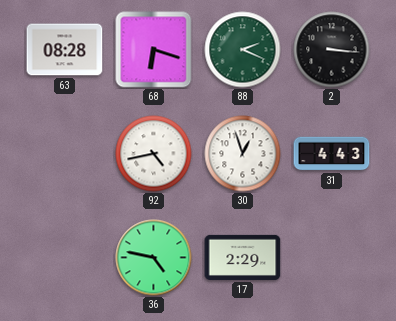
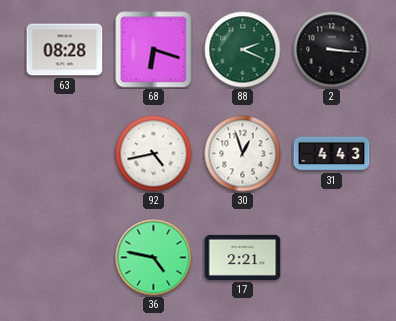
17: 2:29 -> 2:21
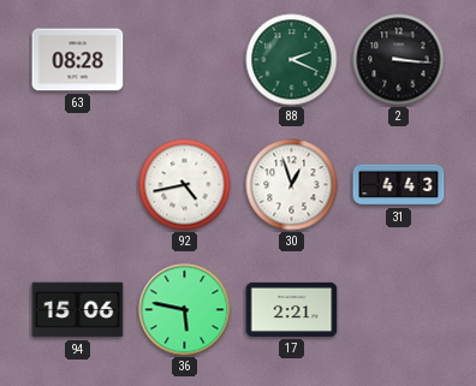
68: 6:18 -> none
94: none -> 15:06
36: 4:47 -> 5:47
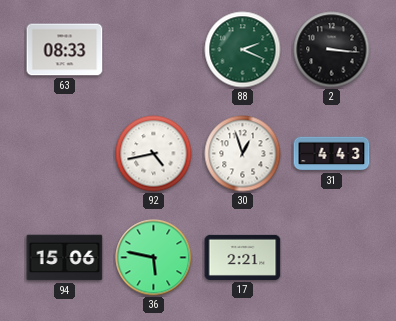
63: 08:28 -> 08:33
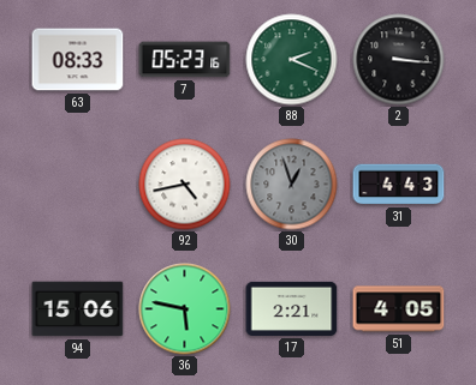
7: none -> 05:23
30 dial: white -> grey
51: none -> 4:05
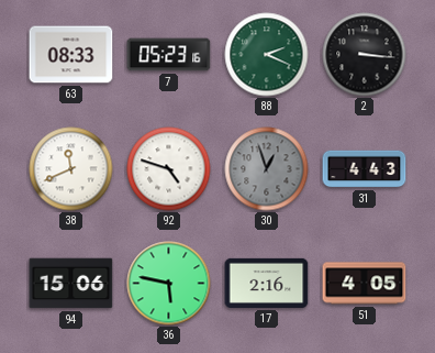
38: none -> 11:41
92: 4:43 -> 4:48
17: 2:21 -> 2:16
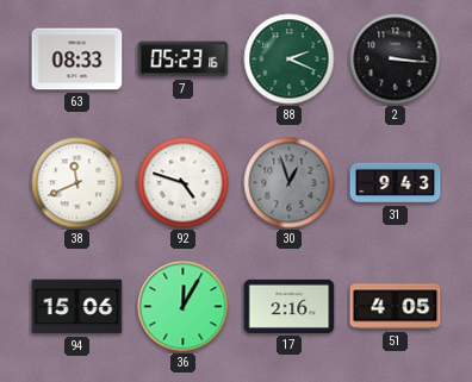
31: 4:43 -> 9:43
36: 5:47 -> 12:05
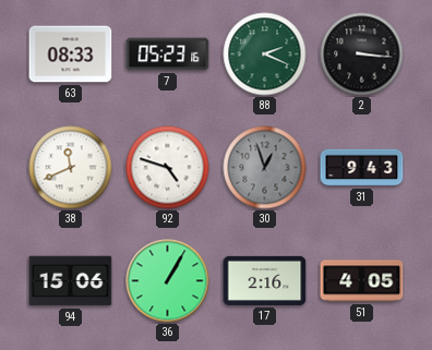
36: 12:05 -> 1:05
